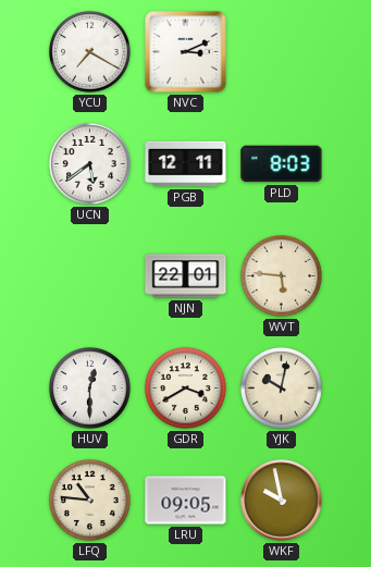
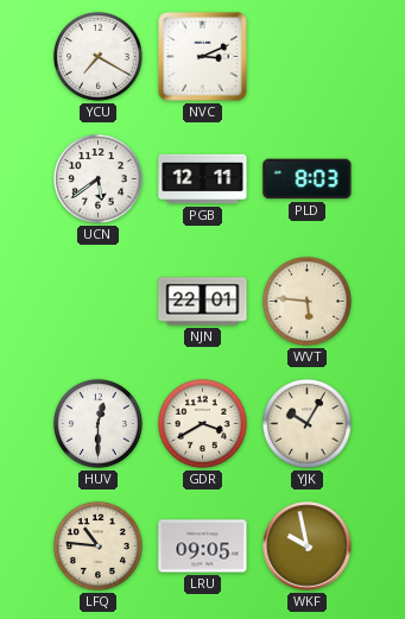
YJK: 10:02 -> 10:05
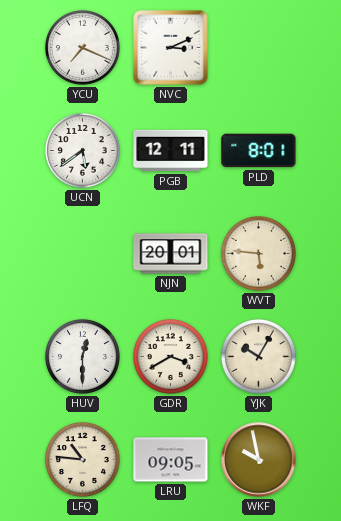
YCU: 7:20 -> 7:19
PLD: 8:03 -> 8:01
NJN: 22:01 -> 20:01
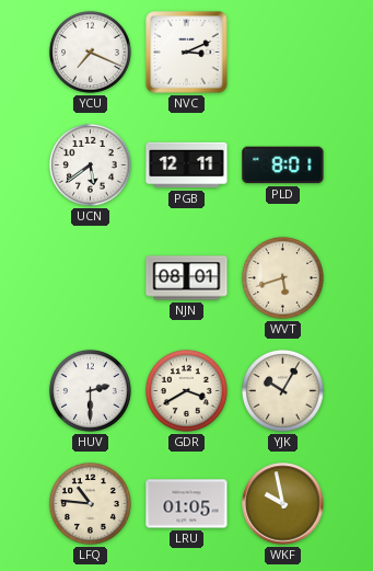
NJN: 20:01 -> 08:01
WVT: 5:46 -> 5:42
HUV: 12:30 -> 2:30
LRU: 09:05 -> 01:05
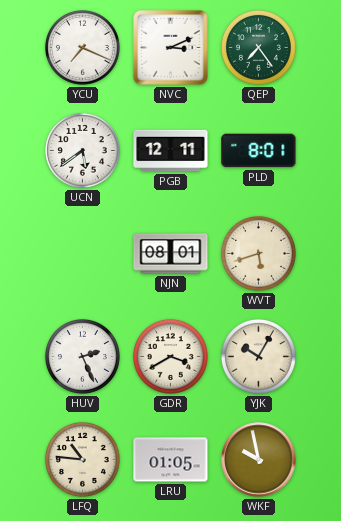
QEP: none -> 7:24
HUV: 2:30 -> 2:26
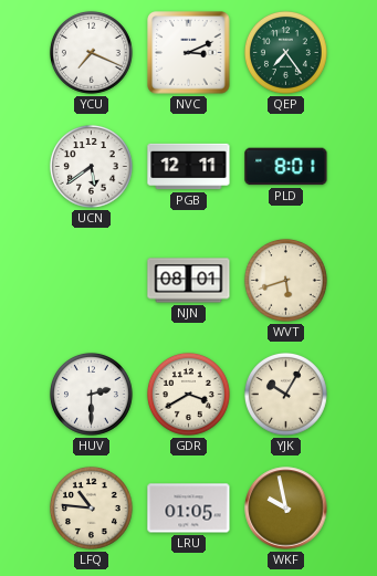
HUV: 2:26 -> 2:30
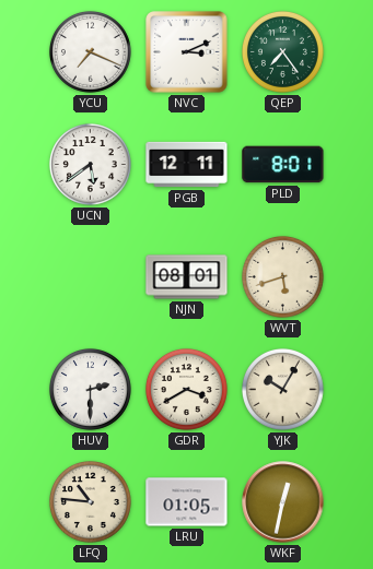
WKF: 9:58 -> 12:32
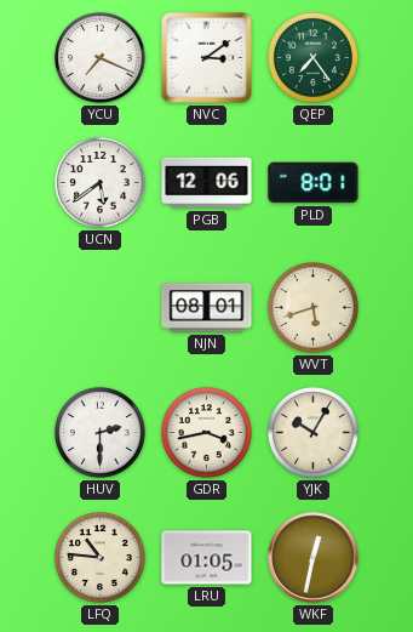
NVC: 3:11 -> 3:09
PGB: 12:11 -> 12:06
GDR: 3:40 -> 3:43
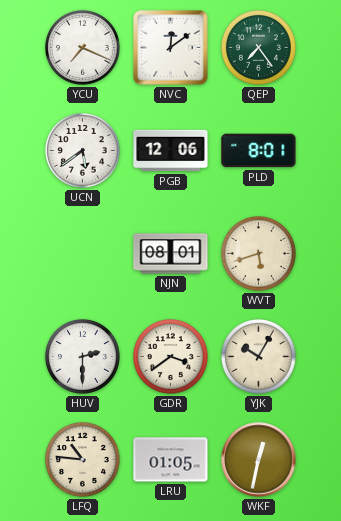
NVC: 3:09 -> 12:09
GDR: 3:43 -> 3:39
